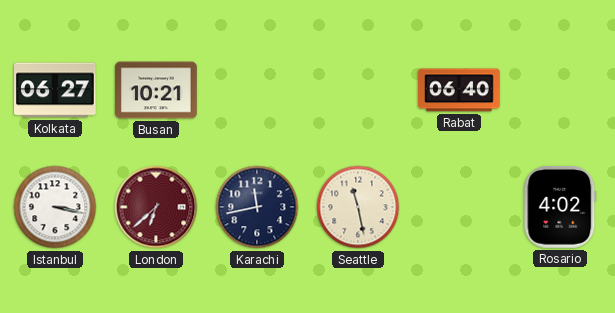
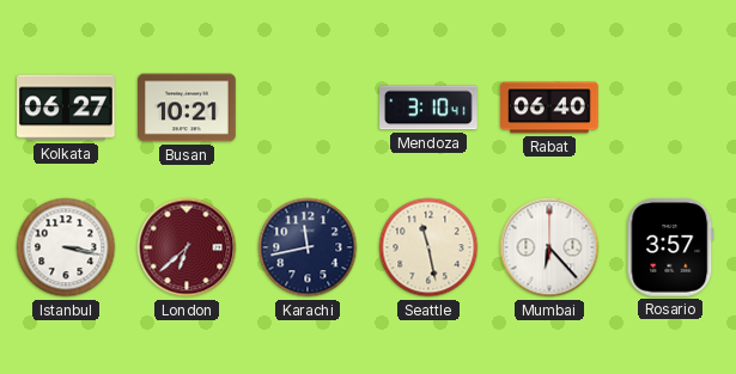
Mendoza: none -> 3:10
Mumbai: none -> 6:23
Rosario: 4:02 -> 3:57
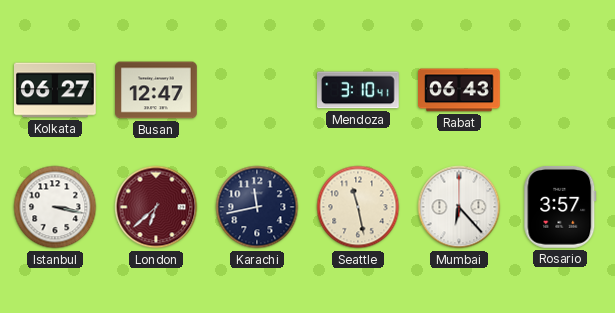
Busan: 10:21 -> 12:47
Rabat: 06:40 -> 06:43
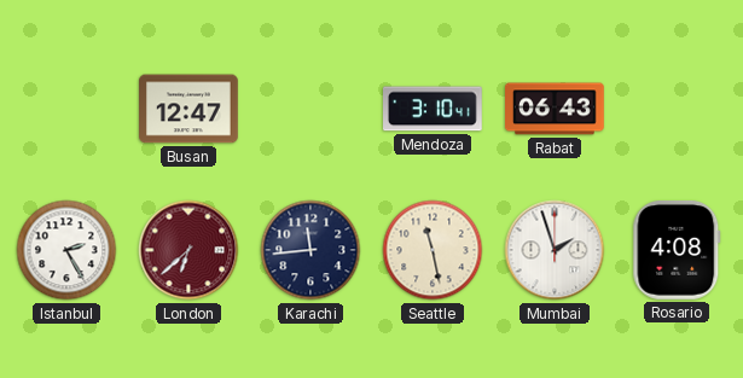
Kolkata: 06:27 -> none
Istanbul: 3:17 -> 2:25
Karachi: 11:43 -> 11:44
Mumbai: 6:23 -> 1:57
Rosario: 3:57 -> 4:08
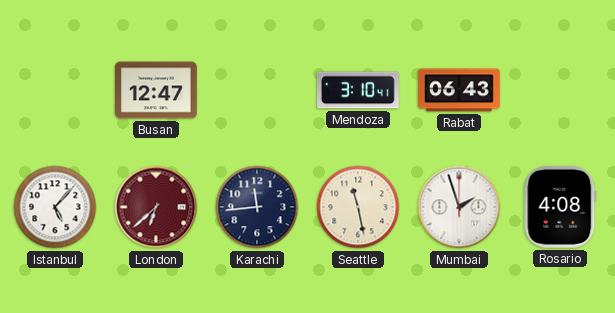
Istanbul: 2:25 -> 5:07
